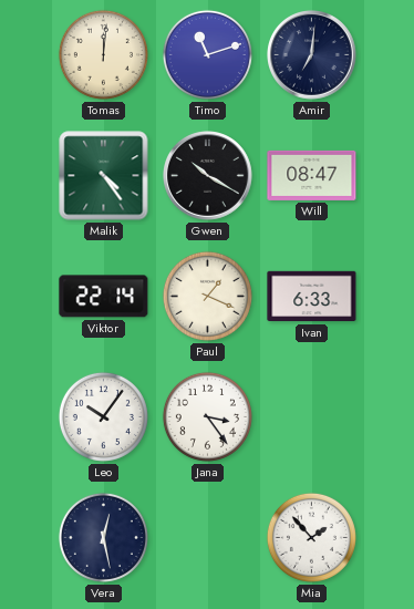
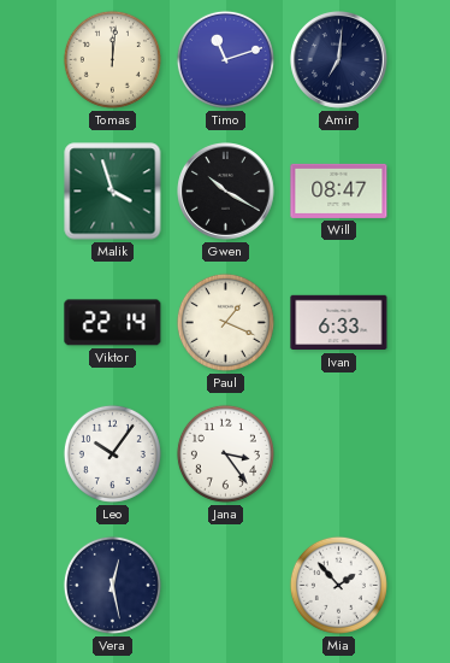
Malik: 4:24 -> 3:57
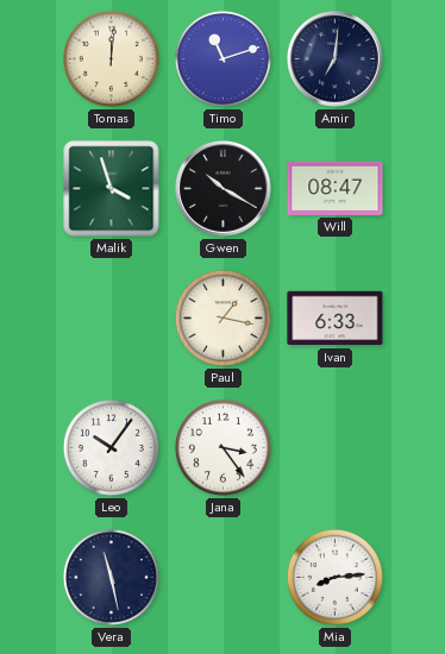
Viktor: 22:14 -> none
Paul: 1:19 -> 1:17
Vera: 12:28 -> 11:28
Mia: 1:53 -> 8:14
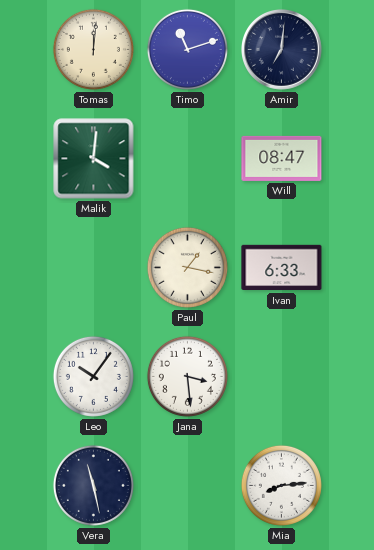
Malik: 3:57 -> 4:01
Gwen: 10:20 -> none
Jana: 3:24 -> 3:29
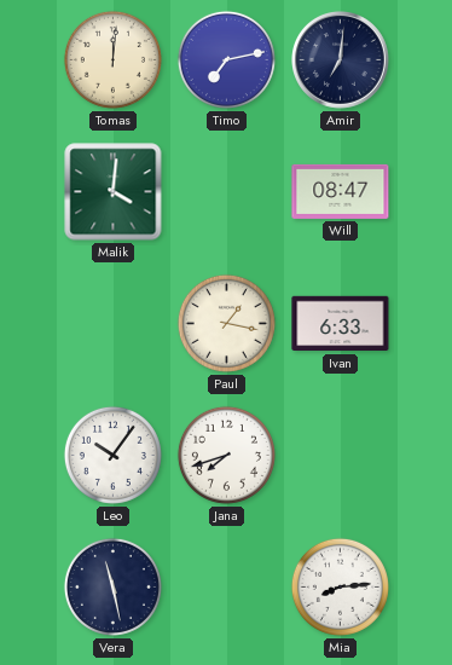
Timo: 11:12 -> 7:13
Jana: 3:29 -> 7:42
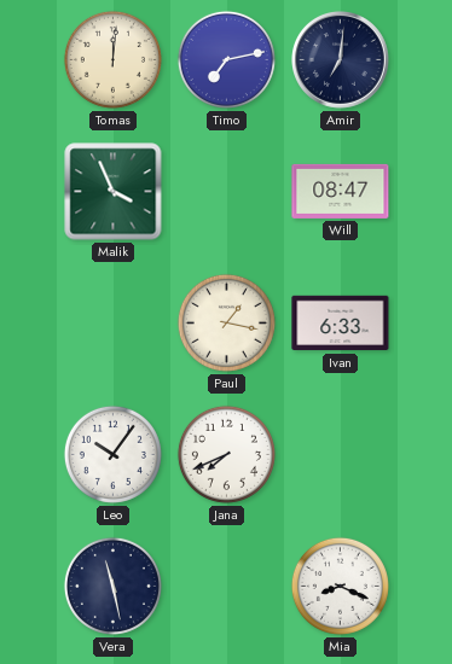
Malik: 4:01 -> 3:56
Jana: 7:42 -> 7:41
Mia: 8:14 -> 8:19
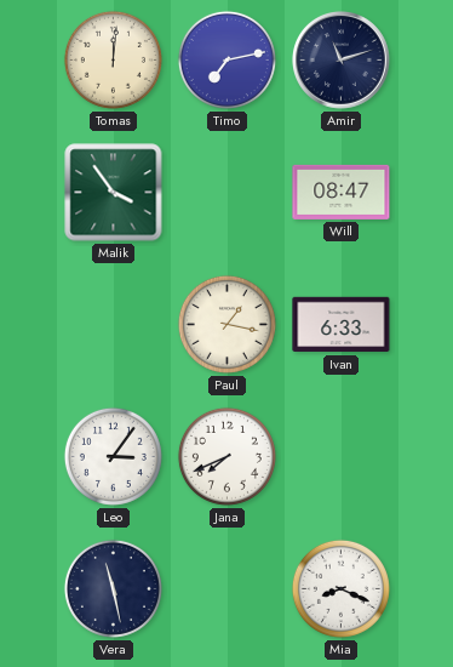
Amir: 7:01 -> 11:12
Malik: 3:56 -> 3:54
Leo: 10:06 -> 3:06
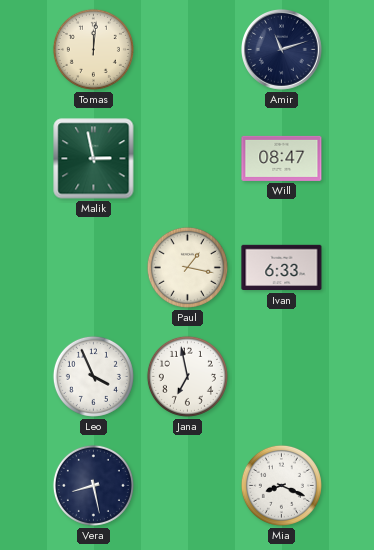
Timo: 7:13 -> none
Malik: 3:54 -> 2:58
Leo: 3:06 -> 3:56
Jana: 7:41 -> 6:58
Vera: 11:28 -> 8:28
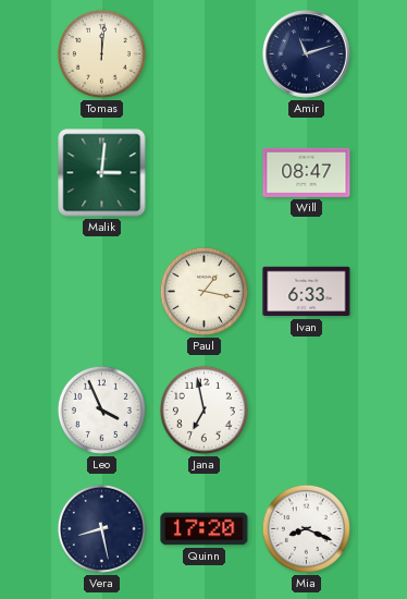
Malik: 2:58 -> 3:01
Quinn: none -> 17:20
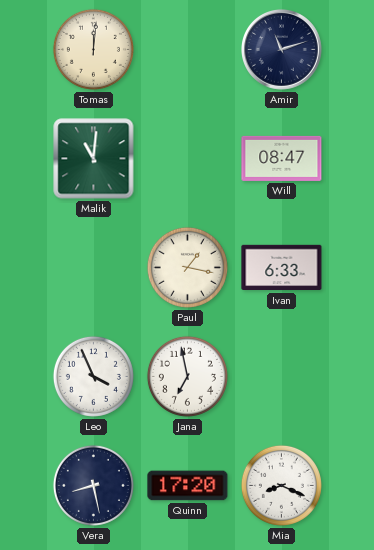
Malik: 3:01 -> 11:01
